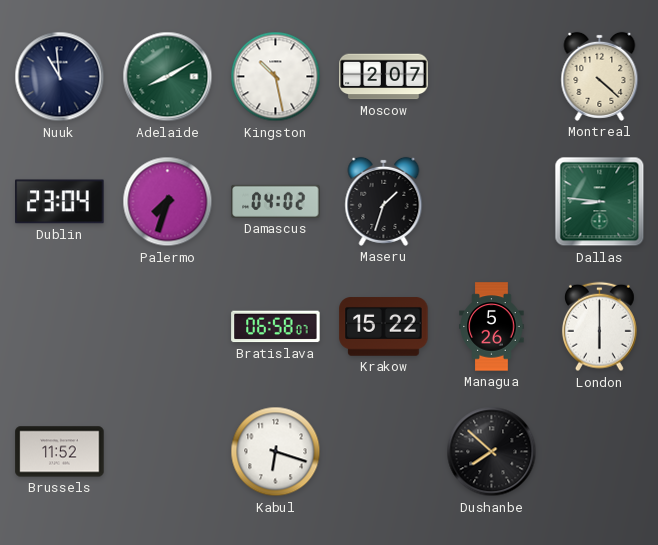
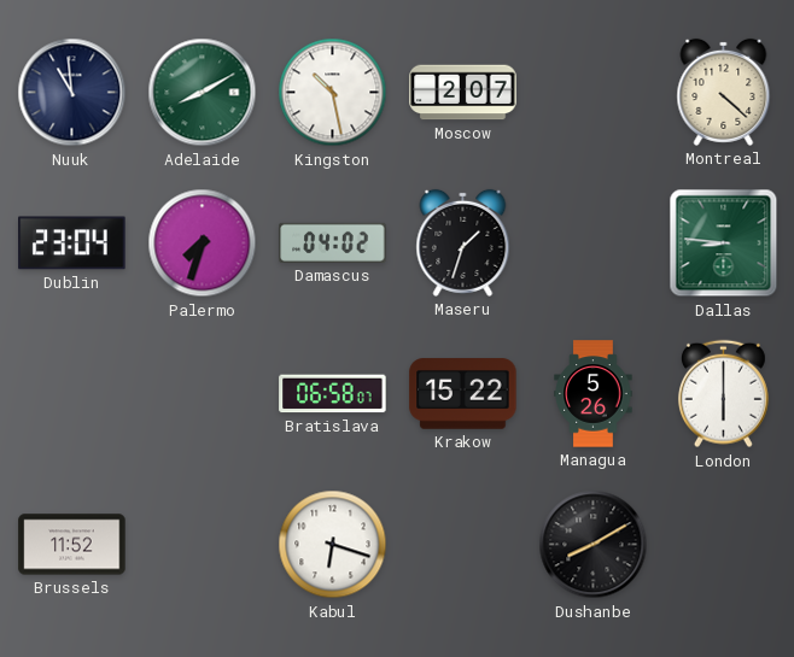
Dushanbe: 7:52 -> 8:10
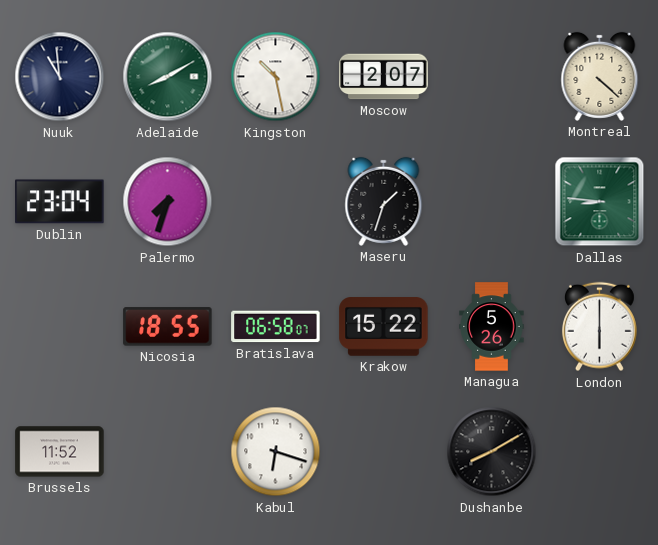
Damascus: 04:02 -> none
Nicosia: none -> 18:55
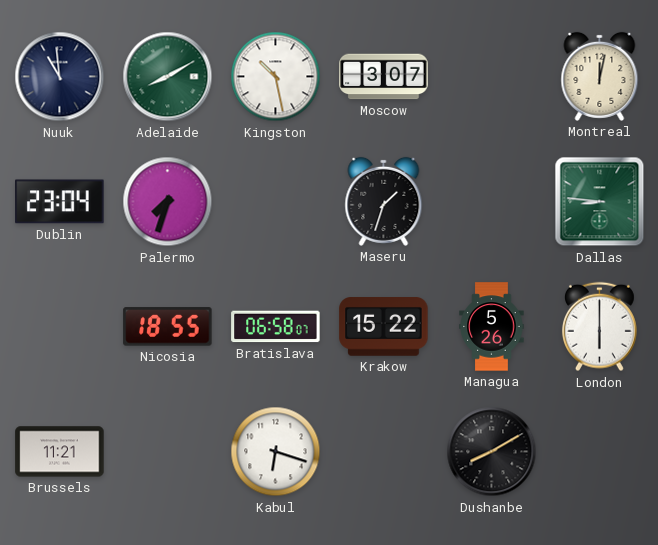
Moscow: 2:07 -> 3:07
Montreal: 4:22 -> 12:02
Brussels: 11:52 -> 11:21
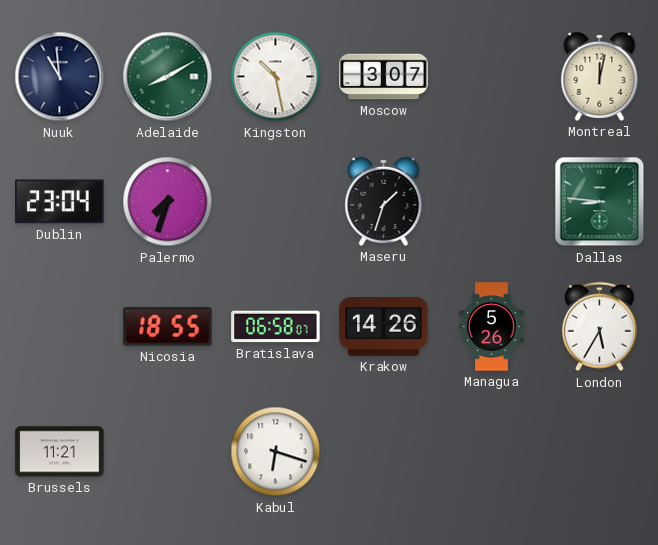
Krakow: 15:22 -> 14:26
London: 6:00 -> 5:35
Dushanbe: 8:10 -> none
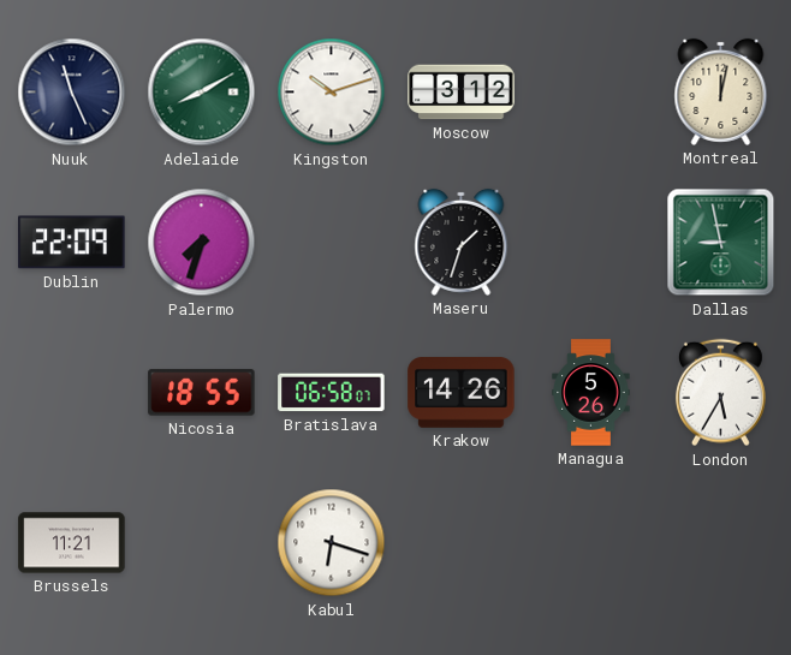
Nuuk: 10:59 -> 11:26
Kingston: 10:28 -> 10:12
Moscow: 3:07 -> 3:12
Dublin: 23:04 -> 22:09
Dallas: 8:46 -> 8:58
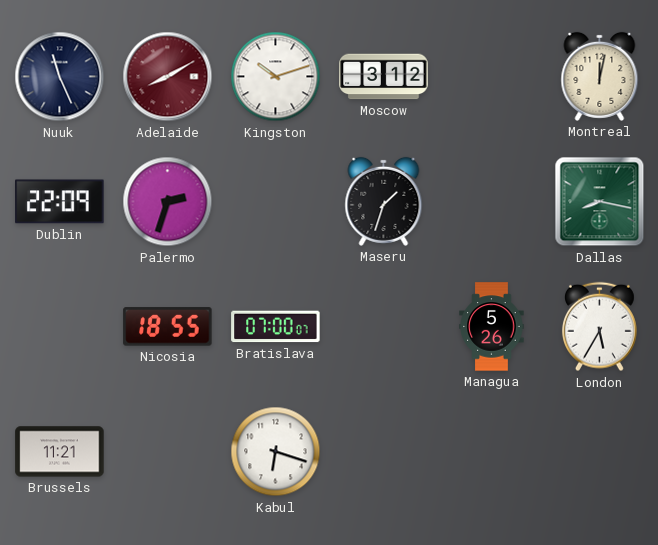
Adelaide dial: green -> burgundy
Palermo: 7:33 -> 2:33
Dallas: 8:58 -> 8:17
Bratislava: 06:58 -> 07:00
Krakow: 14:26 -> none
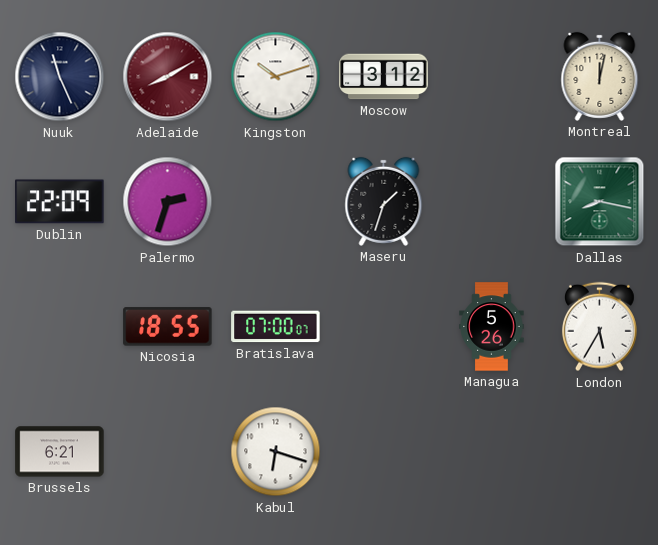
Brussels: 11:21 -> 6:21
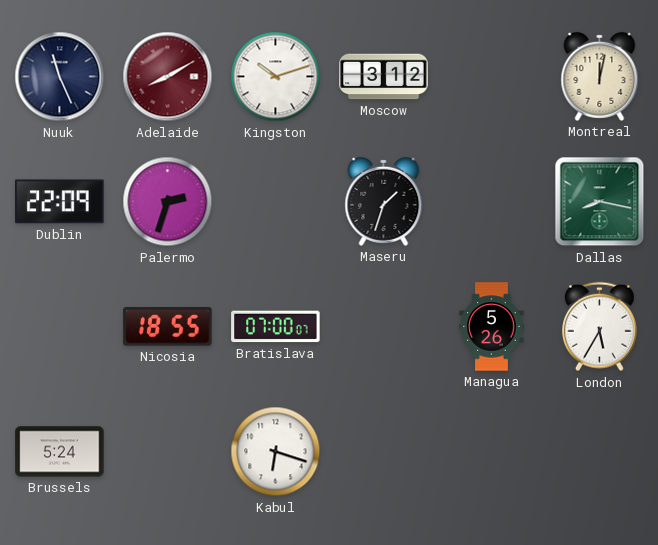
Brussels: 6:21 -> 5:24
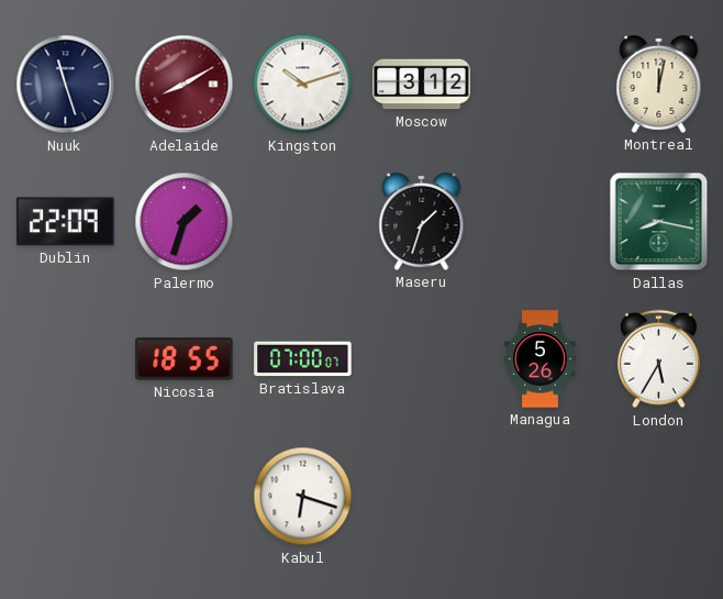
Nuuk: 11:26 -> 11:27
Palermo: 2:33 -> 1:33
Brussels: 5:24 -> none
